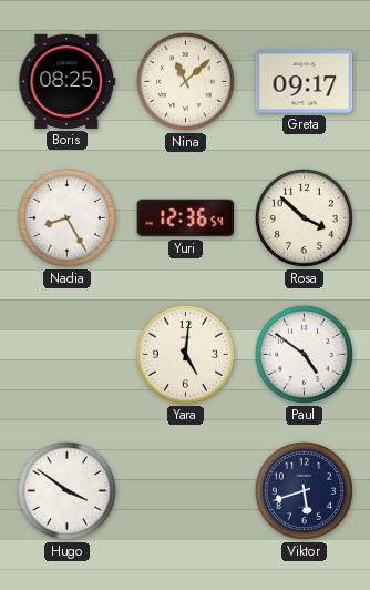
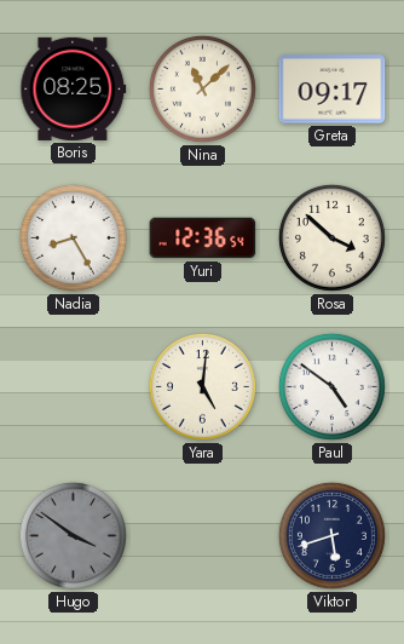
Hugo dial: white -> grey
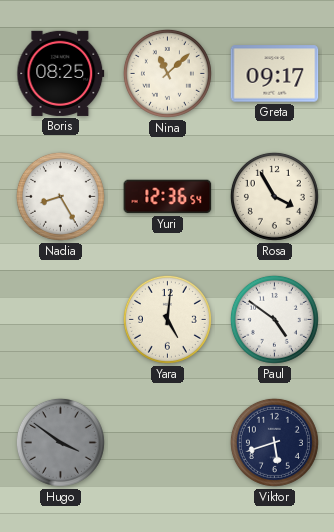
Rosa: 3:52 -> 3:55
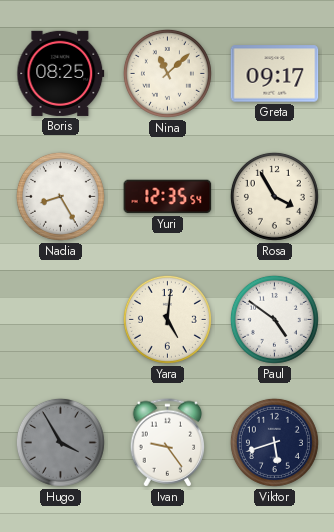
Yuri: 12:36 -> 12:35
Hugo: 3:51 -> 3:55
Ivan: none -> 9:24
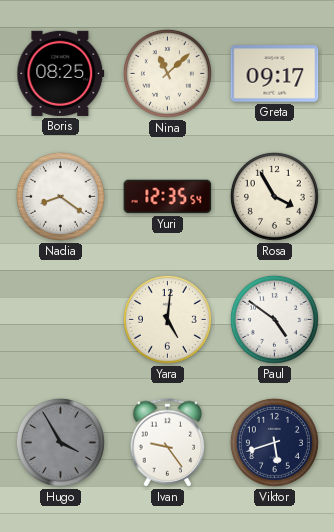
Nadia: 8:25 -> 8:21
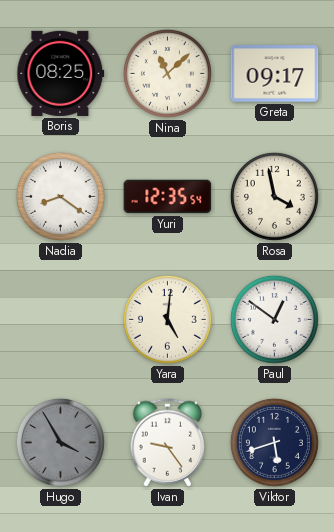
Rosa: 3:55 -> 3:58
Paul: 4:51 -> 12:51
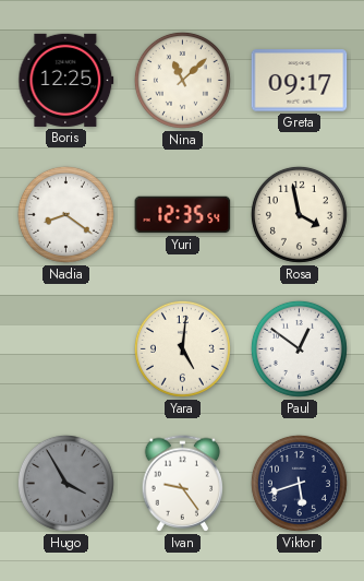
Boris: 08:25 -> 12:25
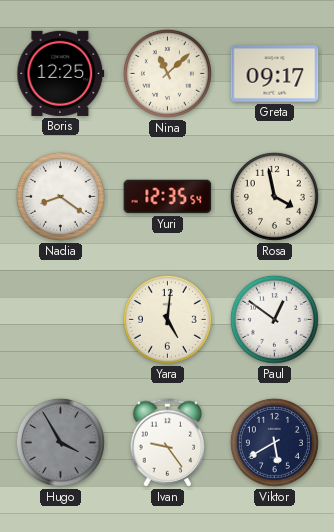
Viktor: 5:42 -> 5:40
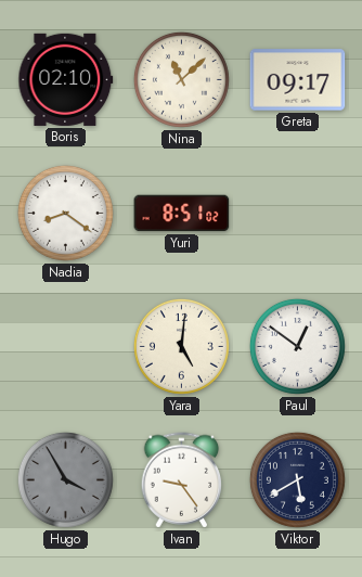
Boris: 12:25 -> 02:10
Yuri: 12:35 -> 8:51
Rosa: 3:58 -> none
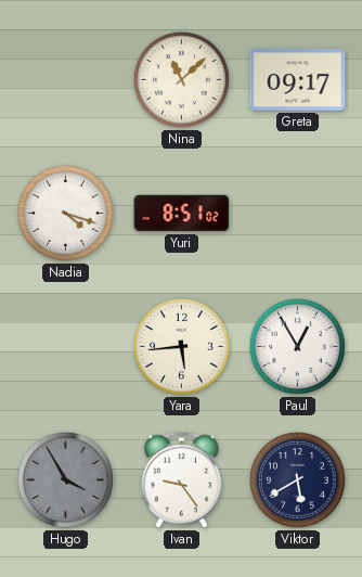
Boris: 02:10 -> none
Nadia: 8:21 -> 4:18
Yara: 5:01 -> 5:44
Paul: 12:51 -> 12:55
